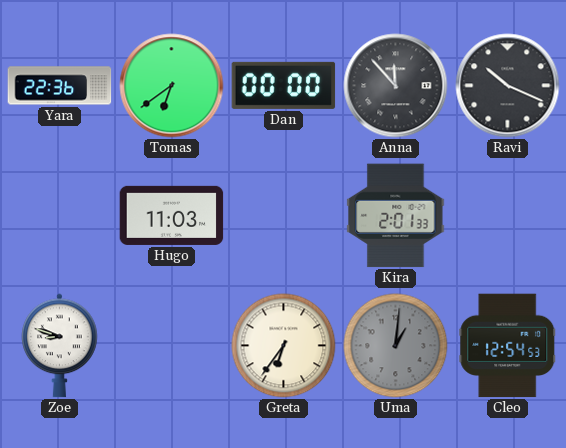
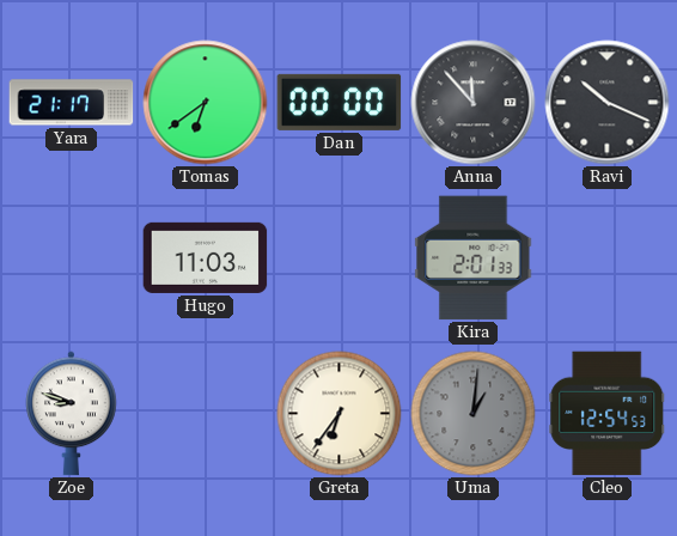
Yara: 22:36 -> 21:17
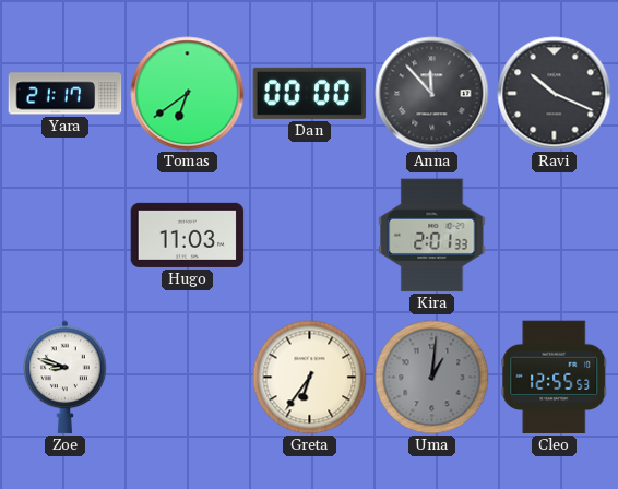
Cleo: 12:54 -> 12:55
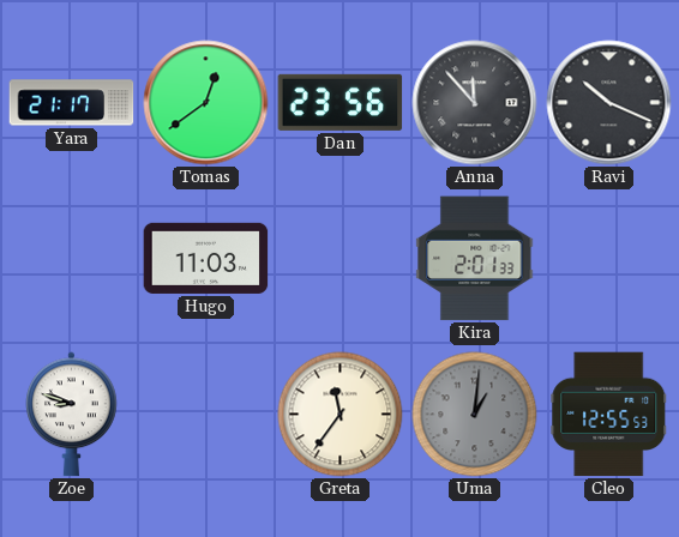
Tomas: 6:39 -> 12:39
Dan: 00:00 -> 23:56
Greta: 6:36 -> 11:36
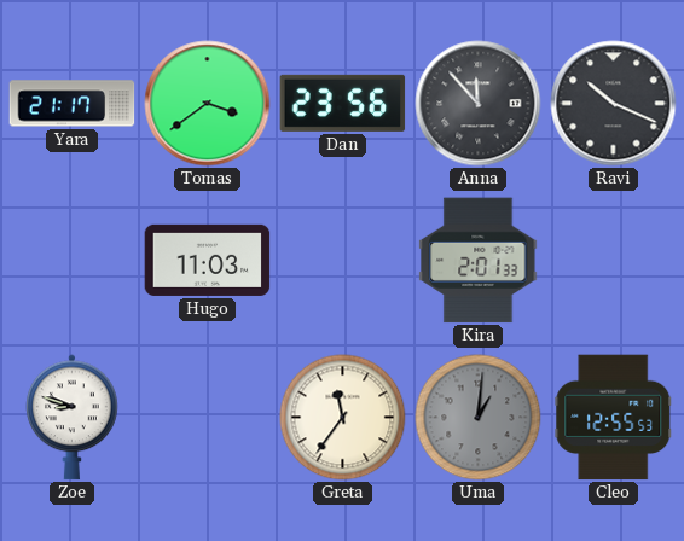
Tomas: 12:39 -> 3:39
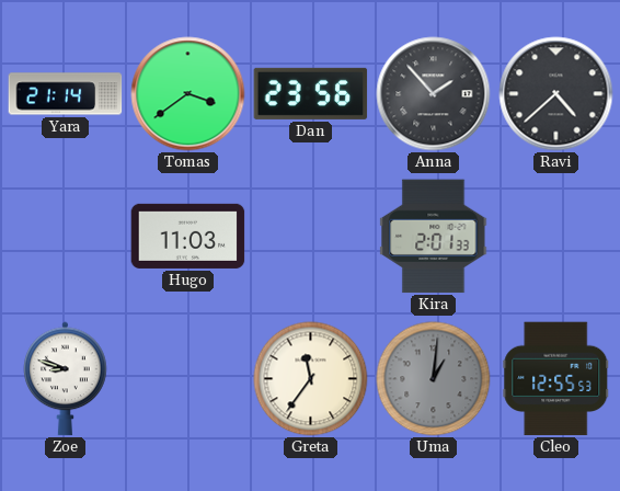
Yara: 21:17 -> 21:14
Anna: 11:53 -> 1:53
Ravi: 10:19 -> 4:38
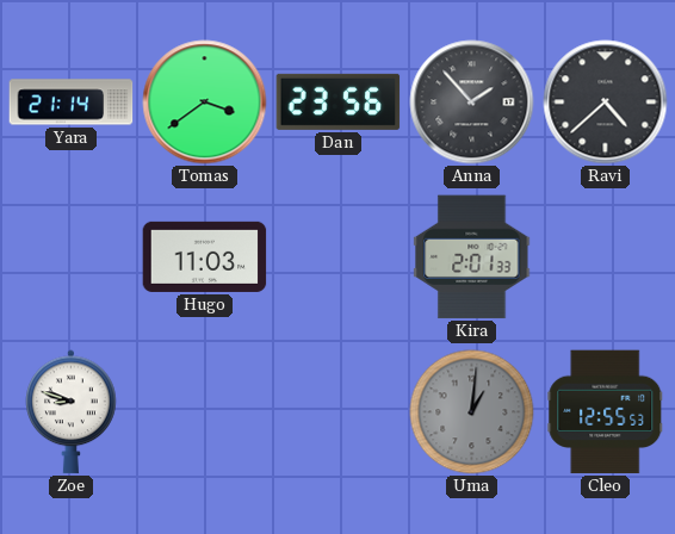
Greta: 11:36 -> none
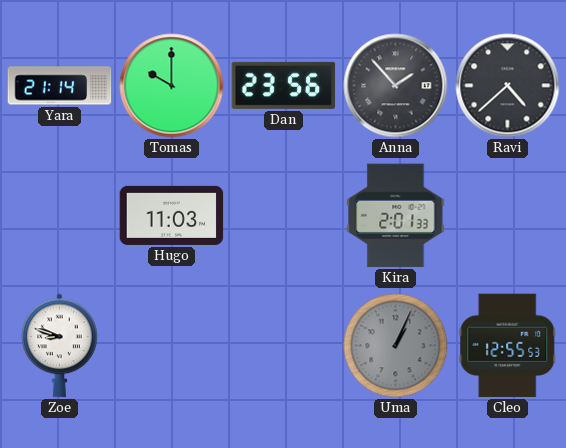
Tomas: 3:39 -> 10:00
Uma: 1:01 -> 1:04
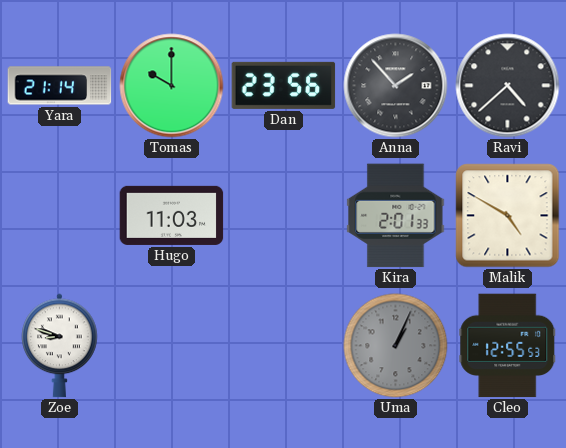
Malik: none -> 4:50
